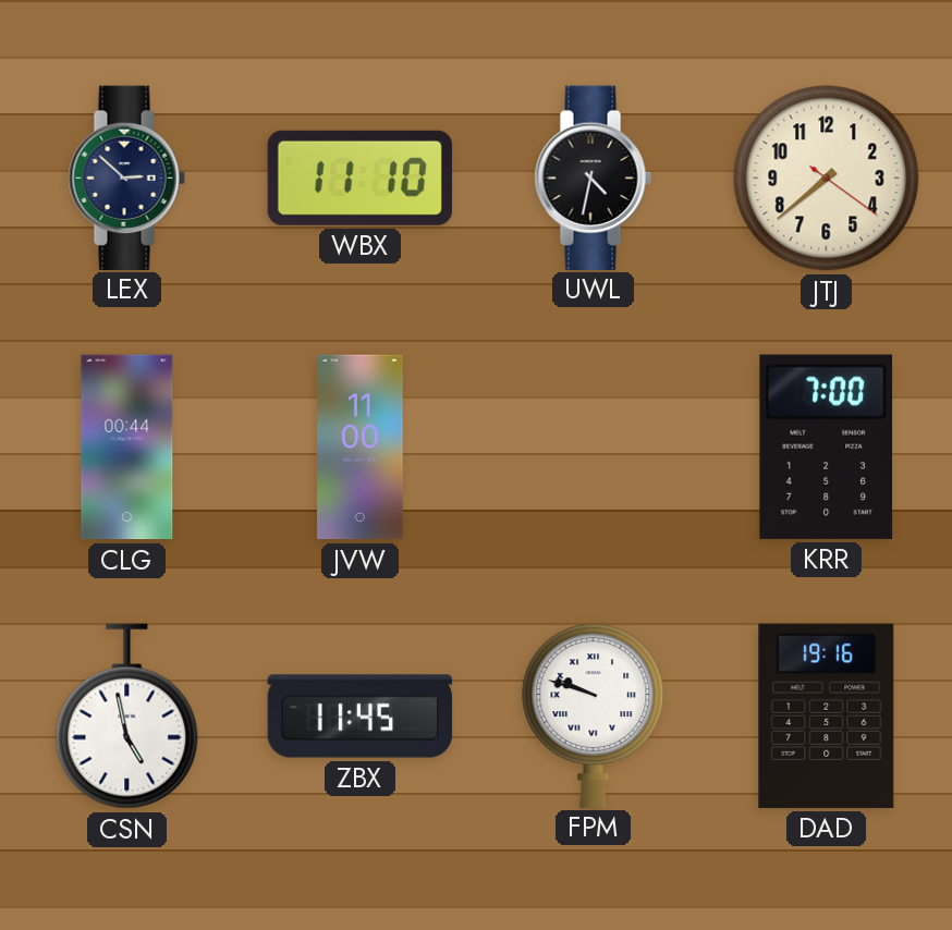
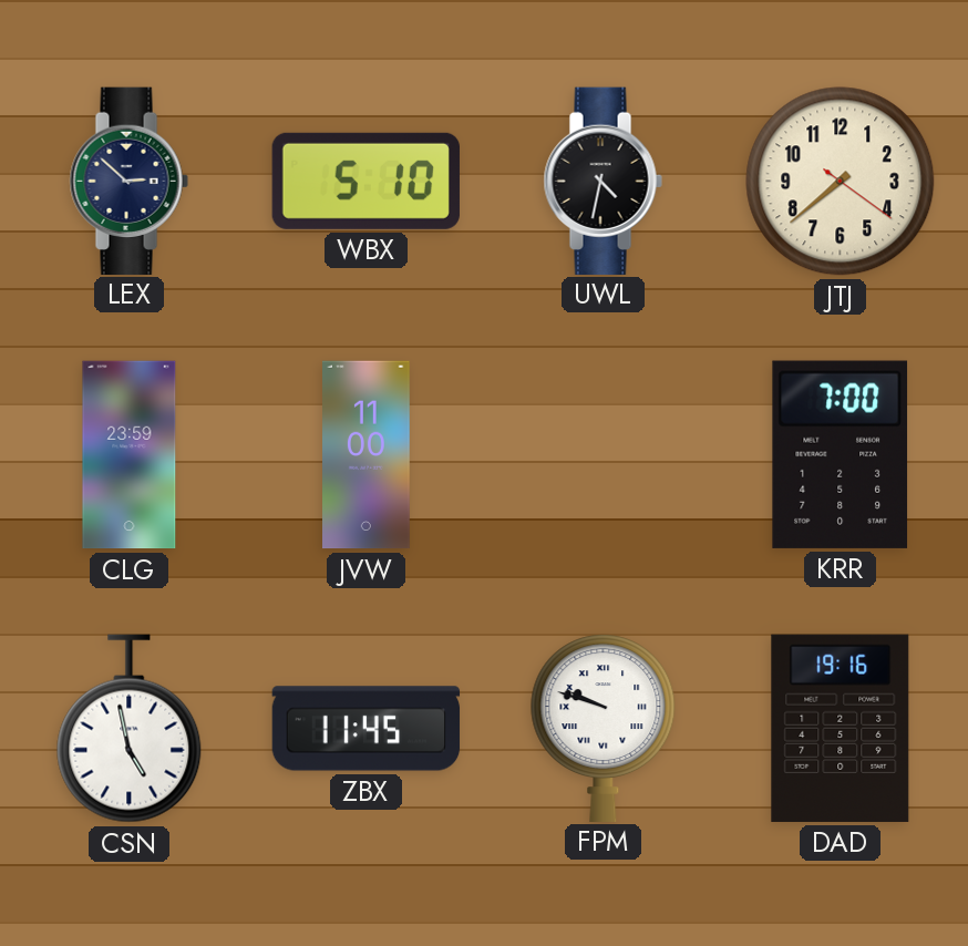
WBX: 11:10 -> 5:10
CLG: 00:44 -> 23:59
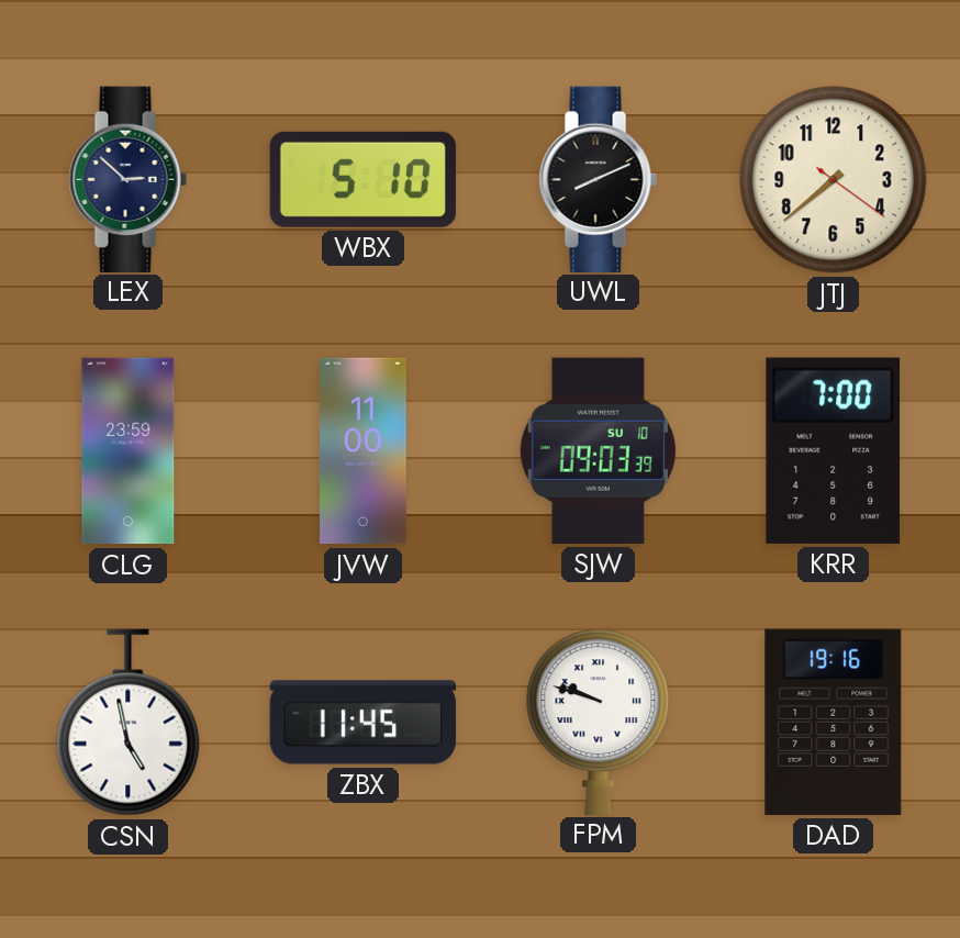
UWL: 4:32 -> 8:11
SJW: none -> 09:03
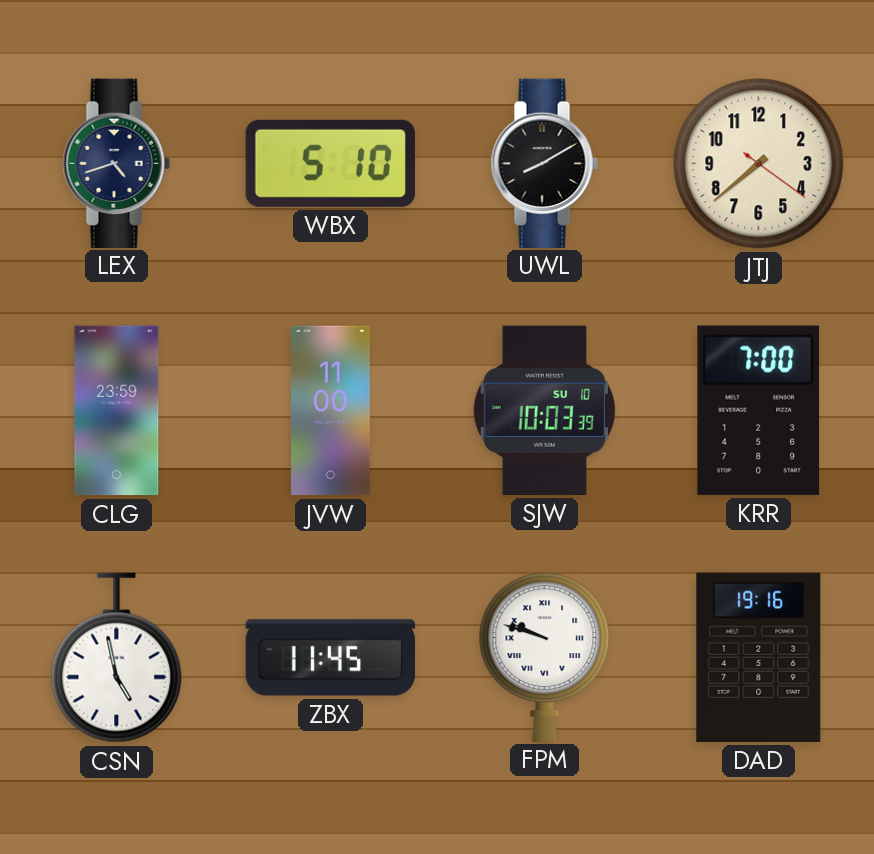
LEX: 2:52 -> 4:42
UWL: 8:11 -> 8:10
SJW: 09:03 -> 10:03
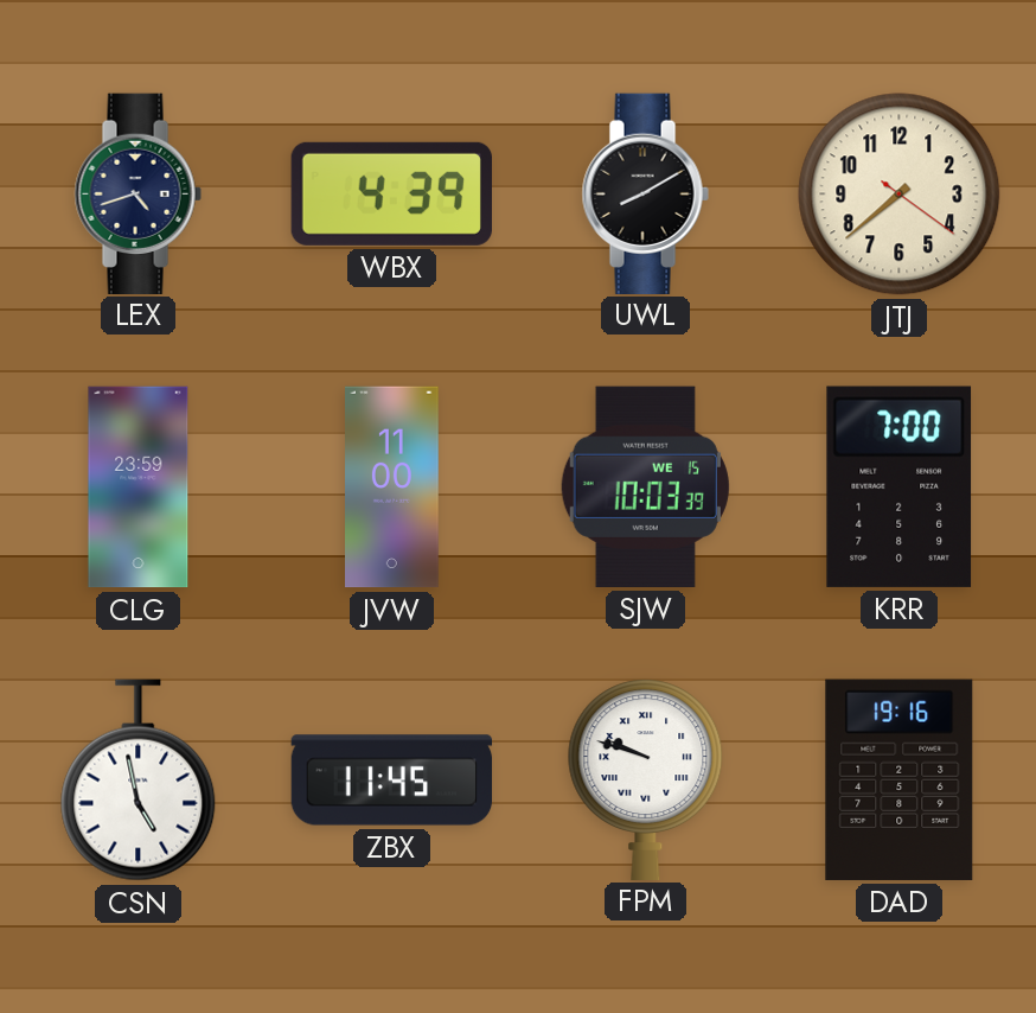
WBX: 5:10 -> 4:39
SJW date: SU 10 -> WE 15
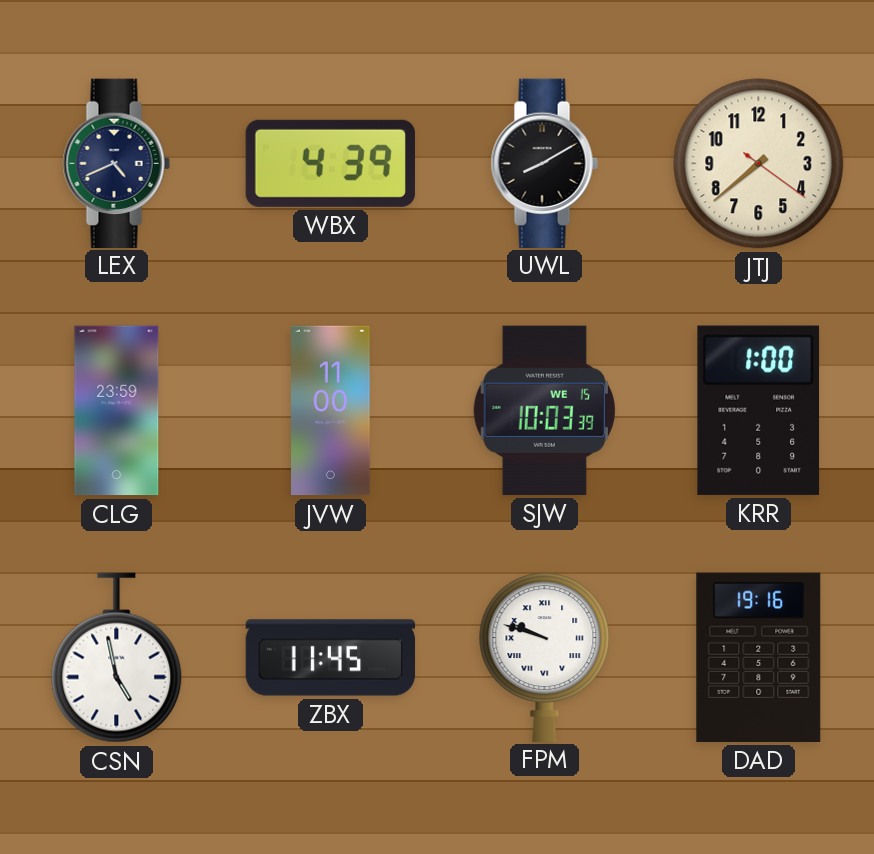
LEX: 4:42 -> 4:41
KRR: 7:00 -> 1:00
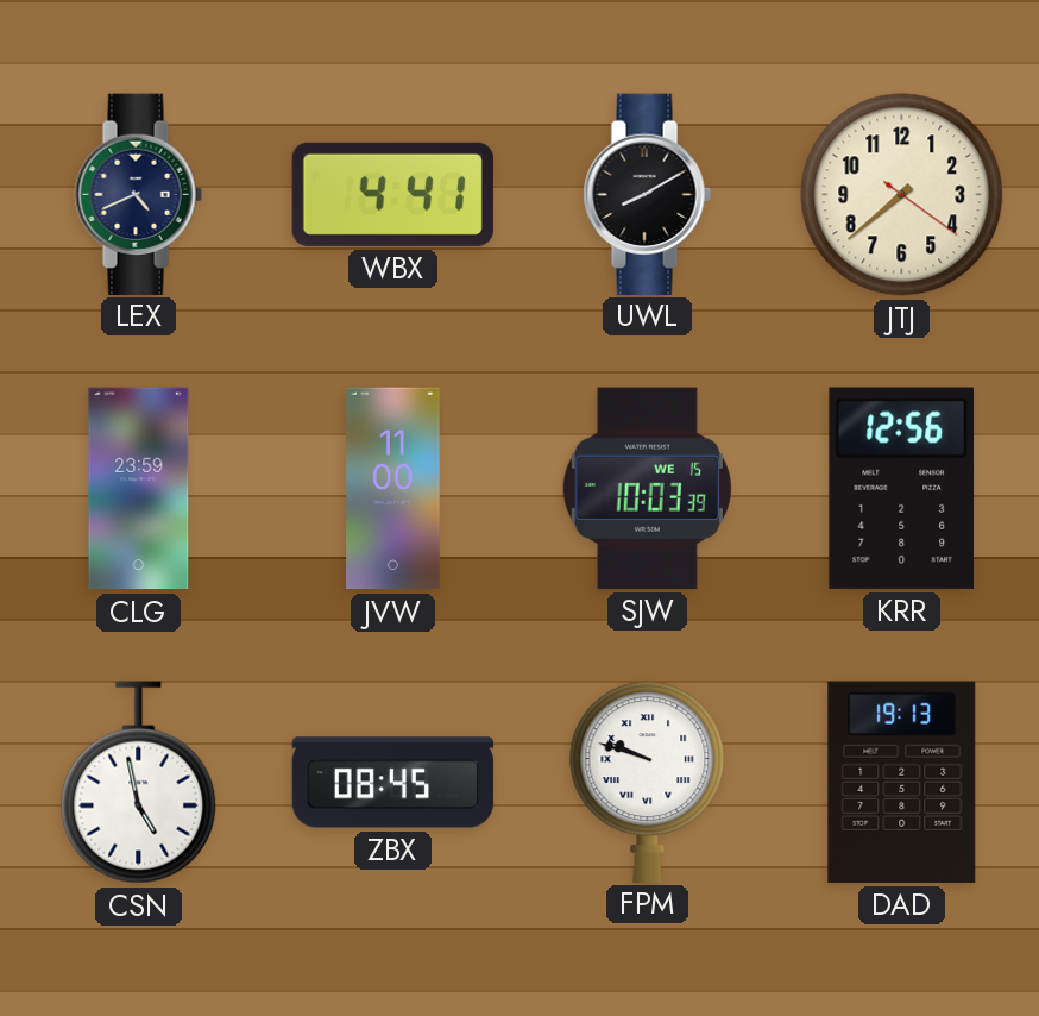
WBX: 4:39 -> 4:41
KRR: 1:00 -> 12:56
ZBX: 11:45 -> 08:45
DAD: 19:16 -> 19:13
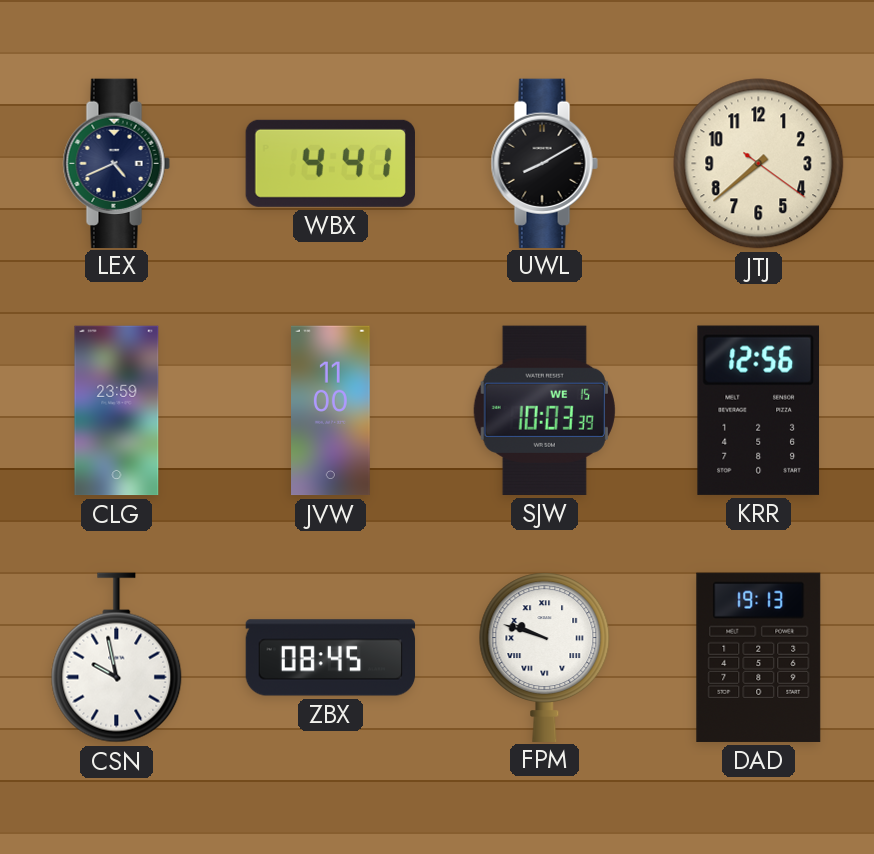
CSN: 4:58 -> 9:58
